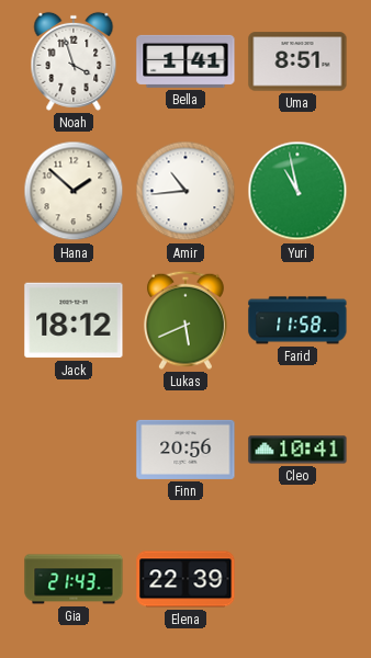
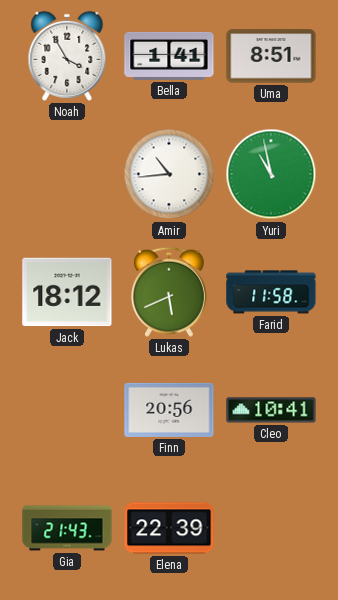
Noah: 3:57 -> 3:55
Hana: 1:52 -> none
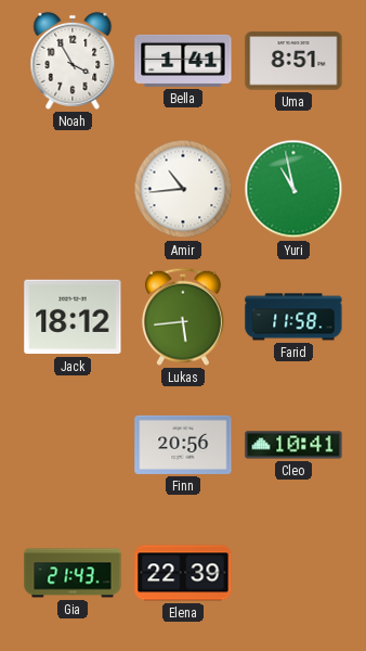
Lukas: 5:41 -> 5:44
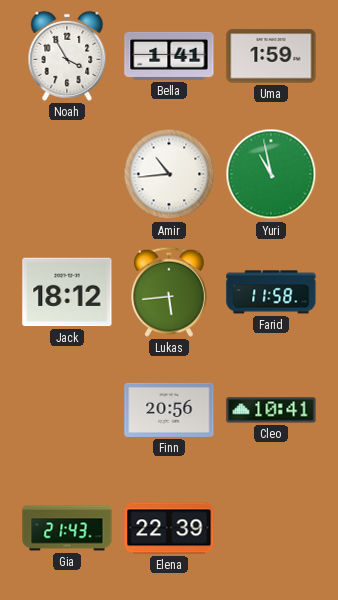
Uma: 8:51 -> 1:59
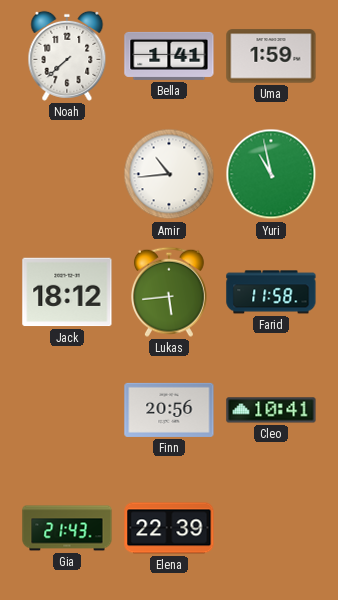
Noah: 3:55 -> 7:38
